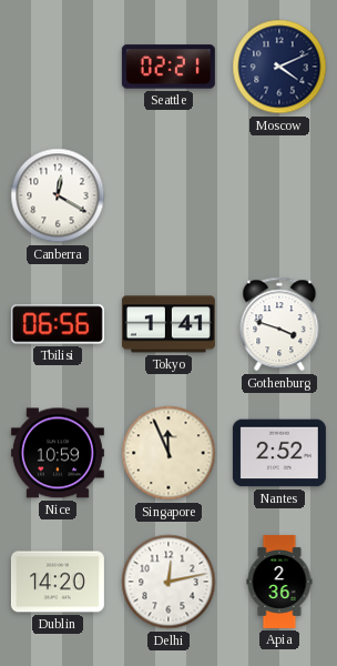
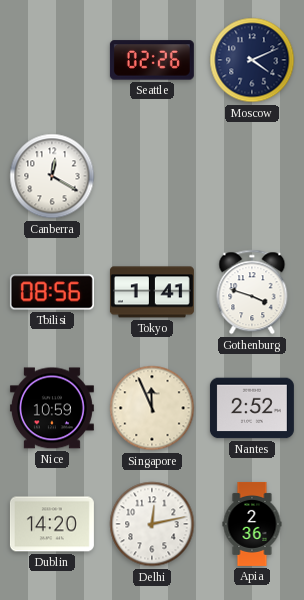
Seattle: 02:21 -> 02:26
Tbilisi: 06:56 -> 08:56
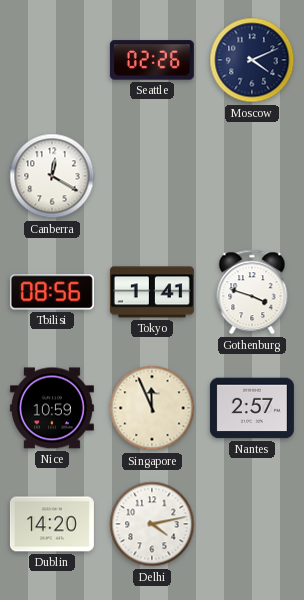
Nantes: 2:52 -> 2:57
Delhi: 12:13 -> 4:13
Apia: 2:36 -> none
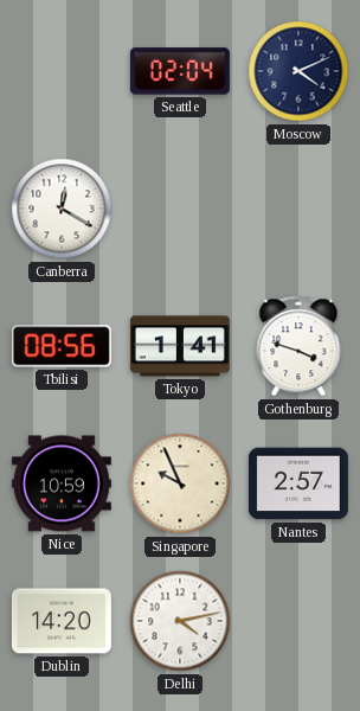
Seattle: 02:26 -> 02:04
Singapore: 11:56 -> 9:56
